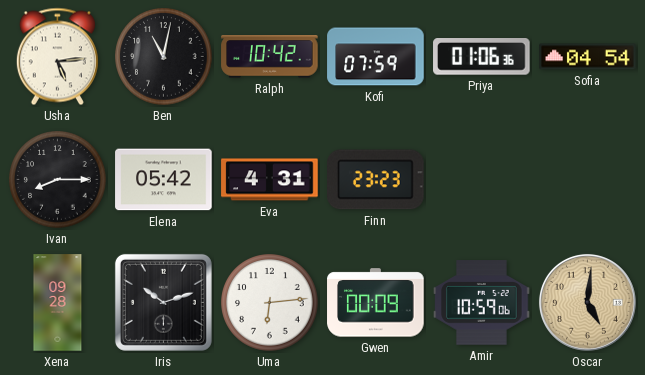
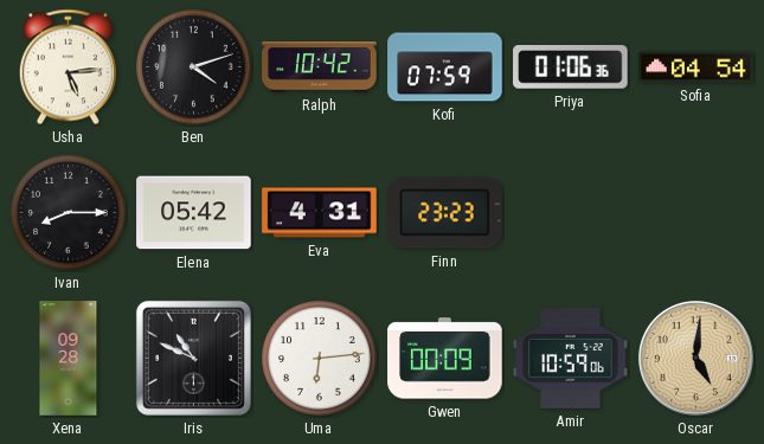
Ben: 11:02 -> 4:12
Iris: 10:12 -> 10:49
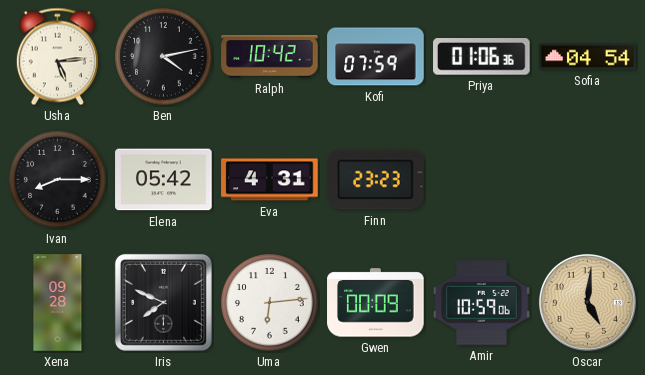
Ben: 4:12 -> 4:13
Iris: 10:49 -> 7:49
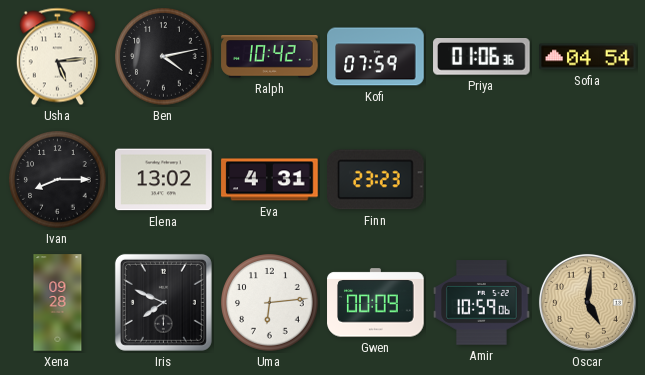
Elena: 05:42 -> 13:02
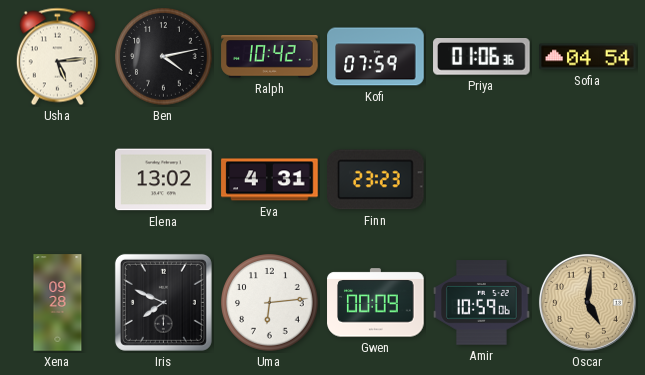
Ivan: 8:15 -> none
